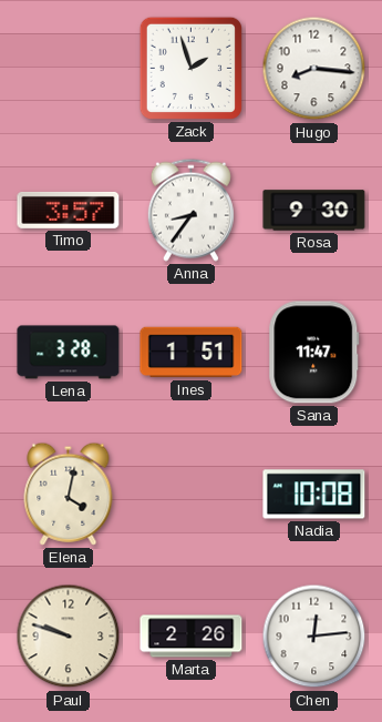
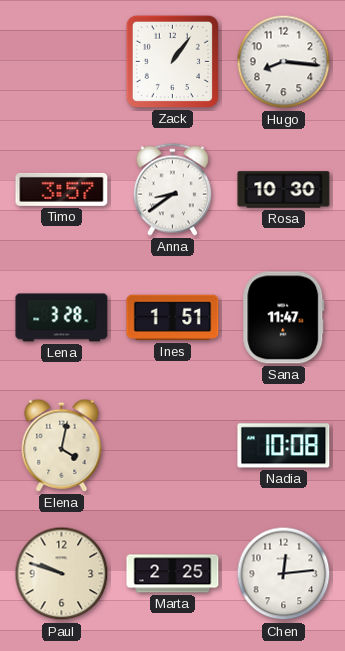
Zack: 1:57 -> 1:06
Anna: 8:36 -> 8:39
Rosa: 9:30 -> 10:30
Marta: 2:26 -> 2:25
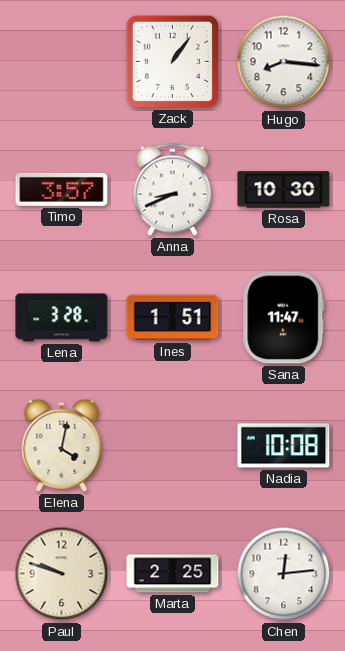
Anna: 8:39 -> 8:41
